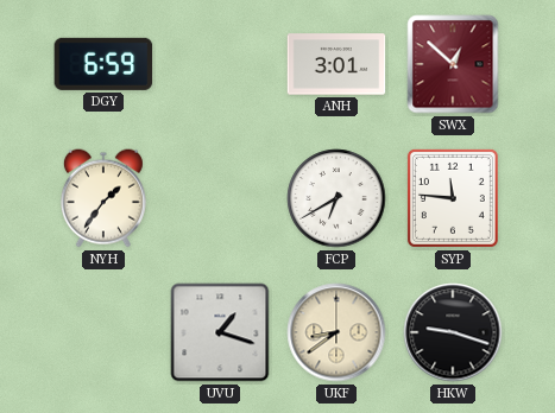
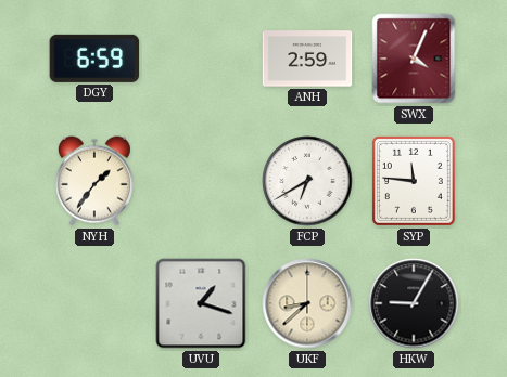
ANH: 3:01 -> 2:59
SWX: 12:52 -> 4:04
UKF: 8:39 -> 8:38
HKW: 9:18 -> 9:05
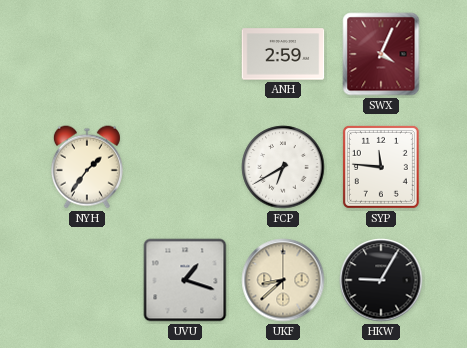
DGY: 6:59 -> none
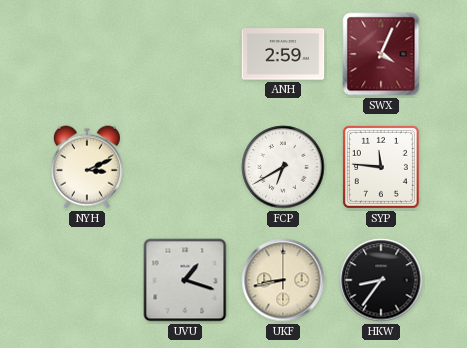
NYH: 1:36 -> 3:11
UKF: 8:38 -> 8:43
HKW: 9:05 -> 8:36
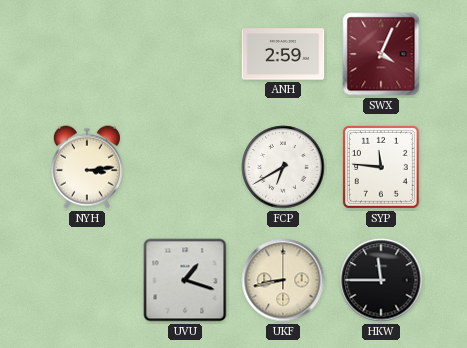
NYH: 3:11 -> 3:14
HKW: 8:36 -> 11:45
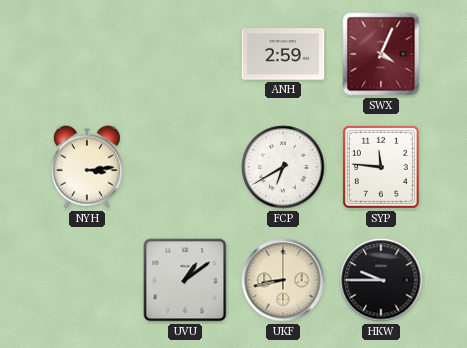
UVU: 1:18 -> 1:09
HKW: 11:45 -> 9:45
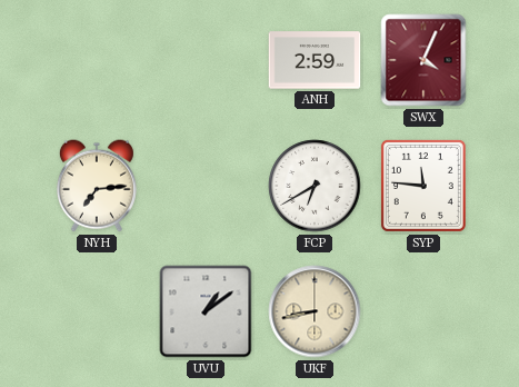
NYH: 3:14 -> 7:14
HKW: 9:45 -> none
